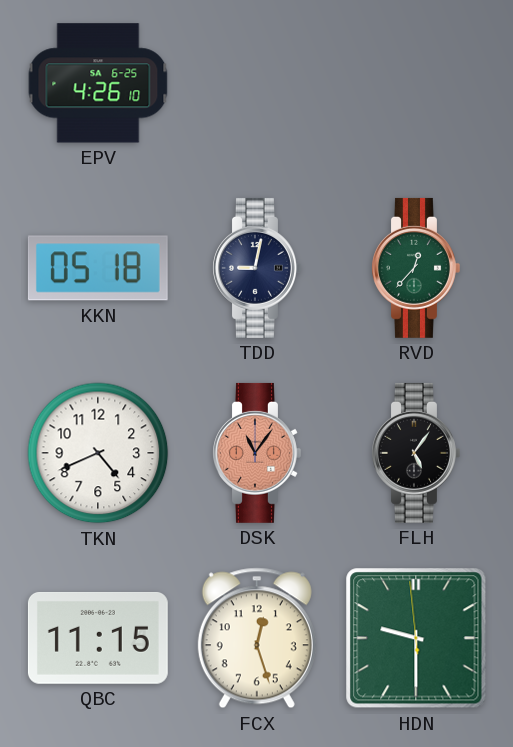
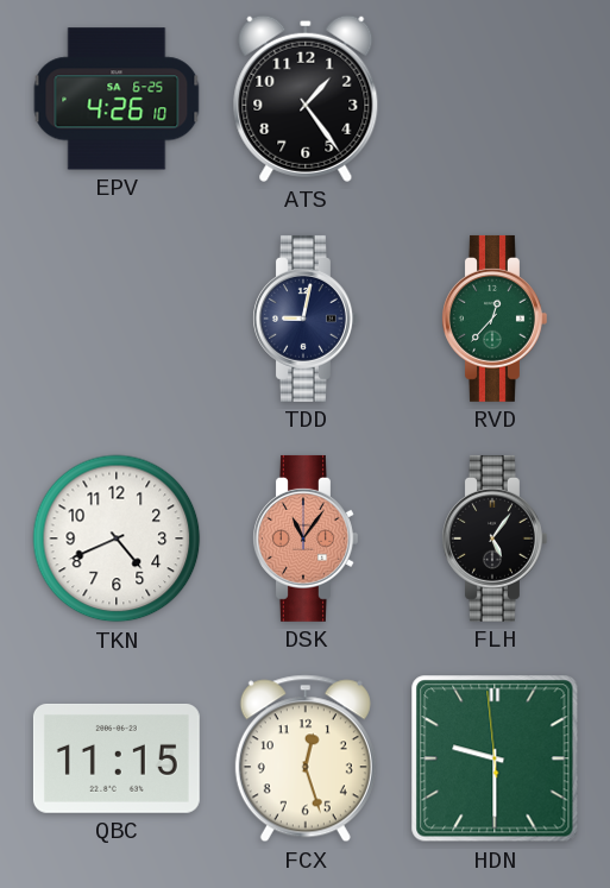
ATS: none -> 1:24
KKN: 05:18 -> none
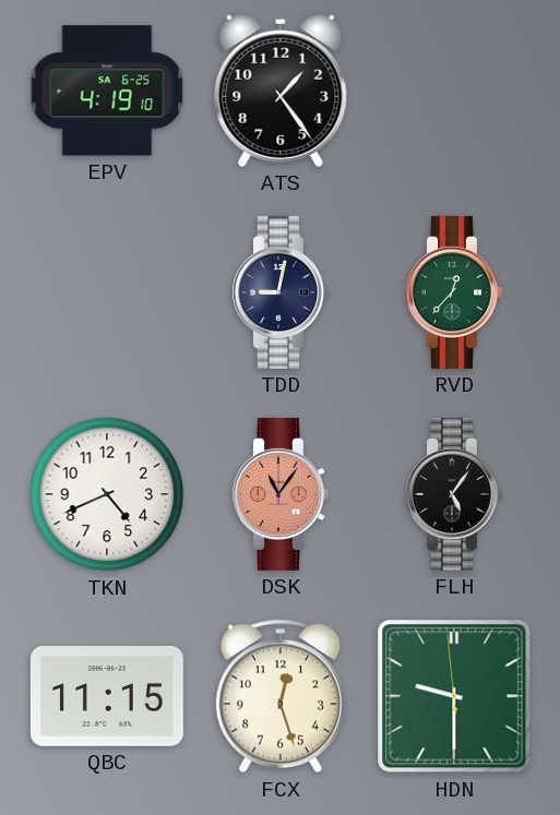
EPV: 4:26 -> 4:19
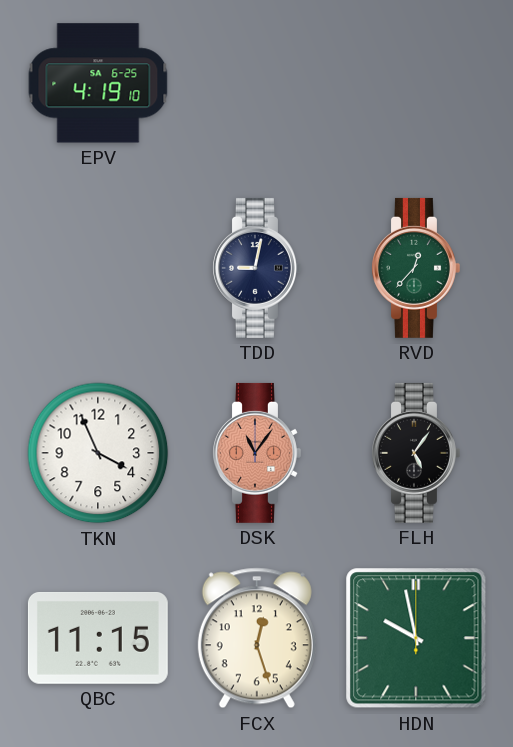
ATS: 1:24 -> none
TKN: 4:41 -> 3:56
HDN: 9:29 -> 9:58
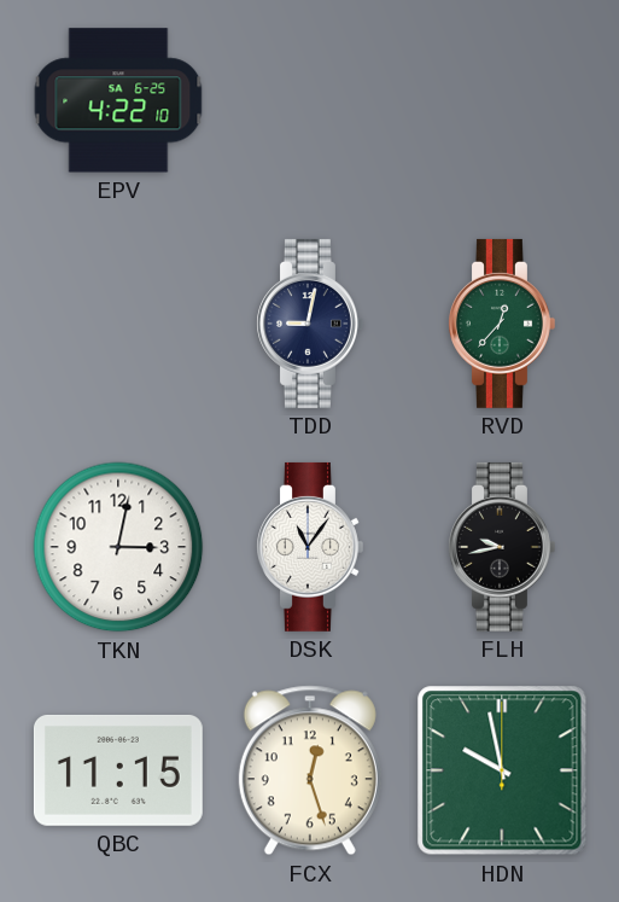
EPV: 4:19 -> 4:22
TKN: 3:56 -> 3:02
DSK dial: salmon -> white
FLH: 5:06 -> 9:43
